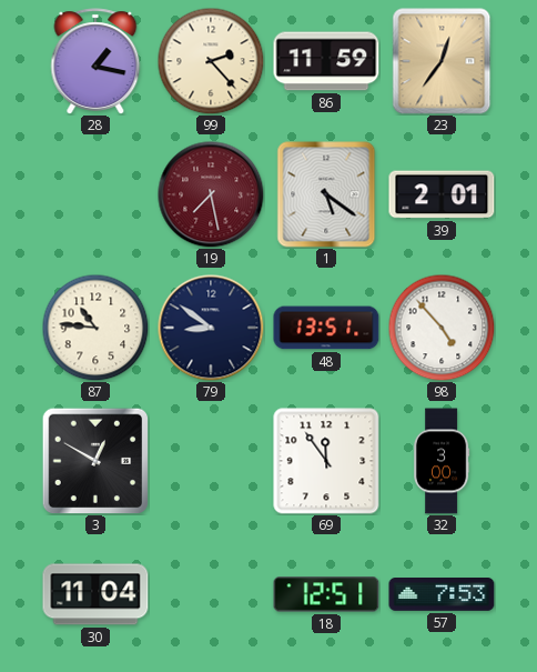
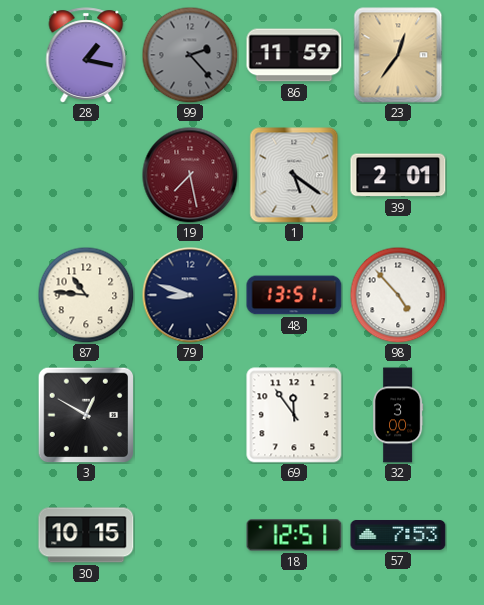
99 dial: cream -> grey
79: 8:51 -> 8:48
30: 11:04 -> 10:15
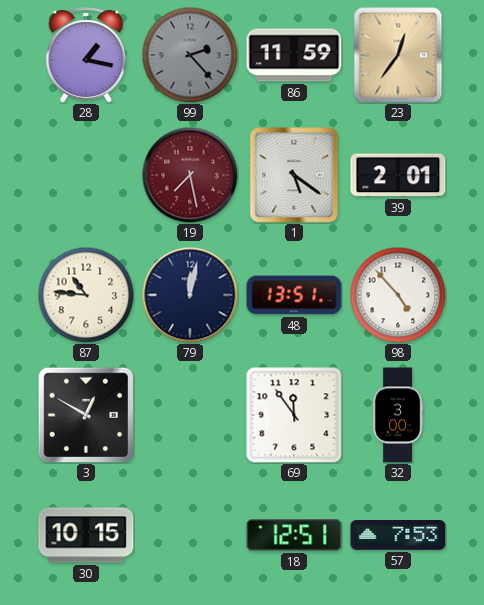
79: 8:48 -> 12:02
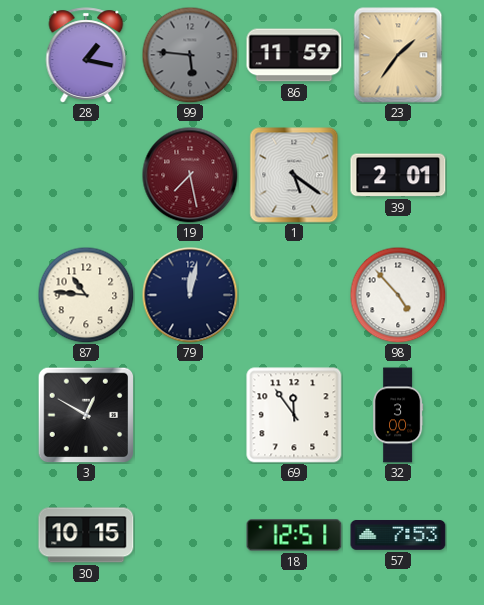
99: 2:23 -> 5:46
23: 12:36 -> 1:36
48: 13:51 -> none
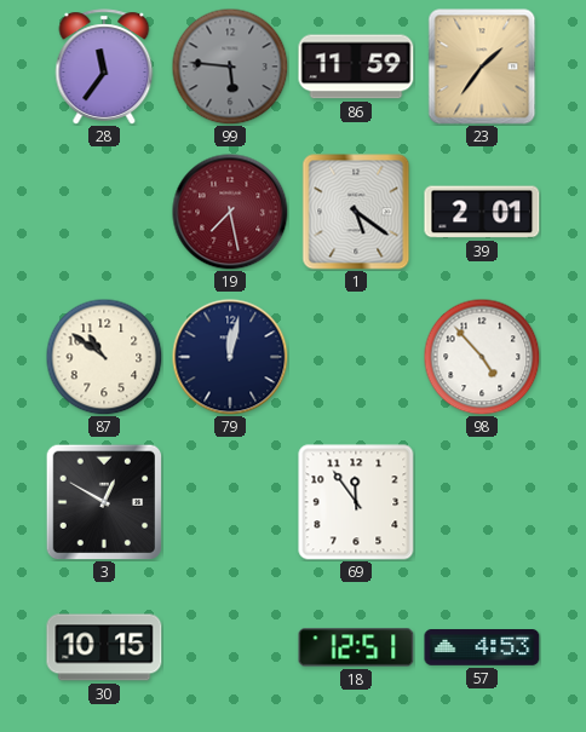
28: 1:17 -> 11:36
87: 10:46 -> 10:51
32: 3:00 -> none
57: 7:53 -> 4:53
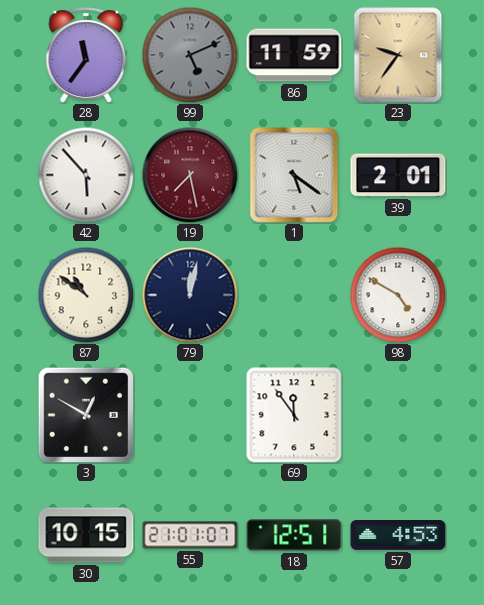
99: 5:46 -> 5:11
23: 1:36 -> 9:36
42: none -> 5:53
98: 4:53 -> 4:50
55: none -> 21:01
